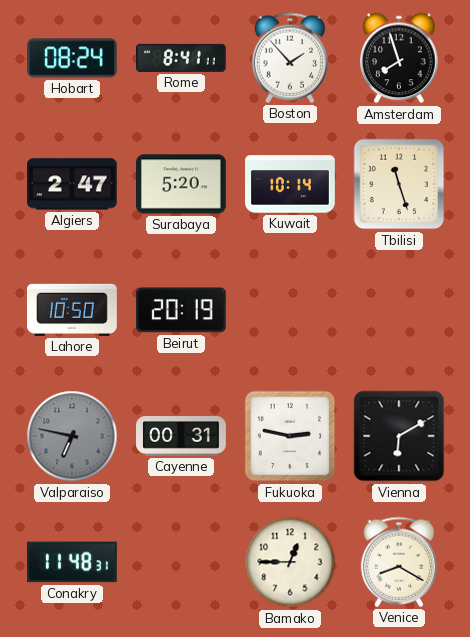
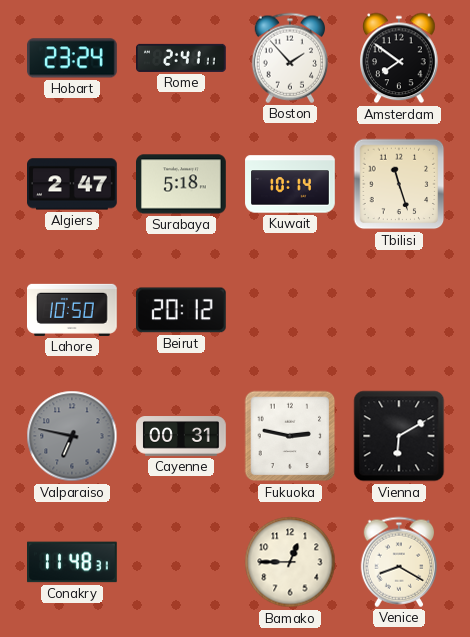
Hobart: 08:24 -> 23:24
Rome: 8:41 -> 2:41
Amsterdam: 7:57 -> 7:51
Surabaya: 5:20 -> 5:18
Beirut: 20:19 -> 20:12
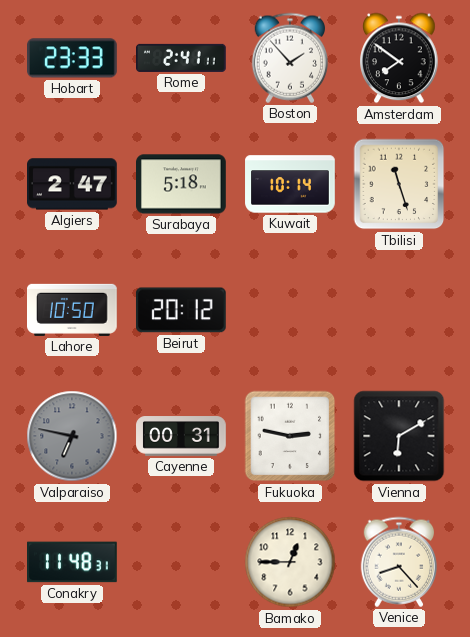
Hobart: 23:24 -> 23:33
Venice: 8:20 -> 8:23
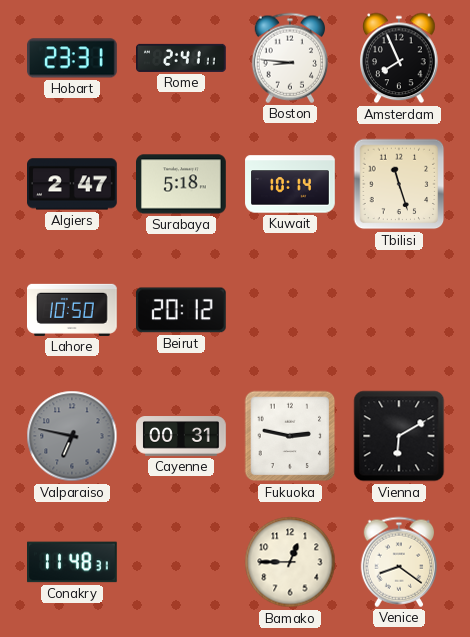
Hobart: 23:33 -> 23:31
Boston: 1:53 -> 8:46
Amsterdam: 7:51 -> 7:56
Venice: 8:23 -> 8:21
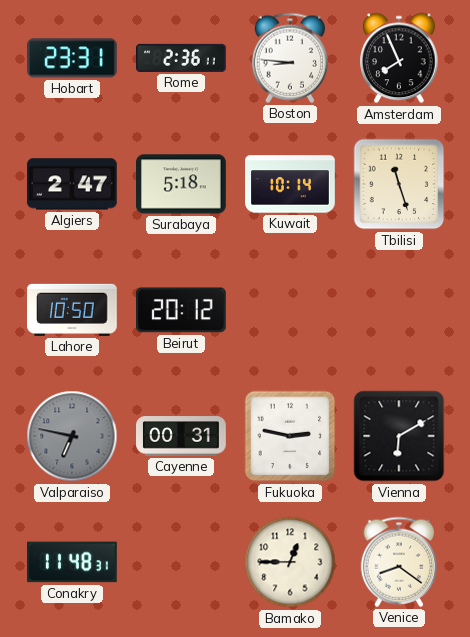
Rome: 2:41 -> 2:36
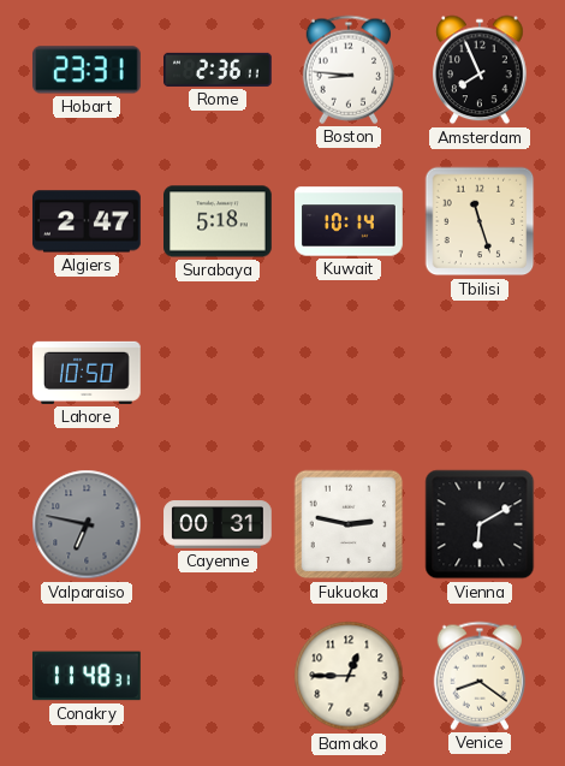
Beirut: 20:12 -> none
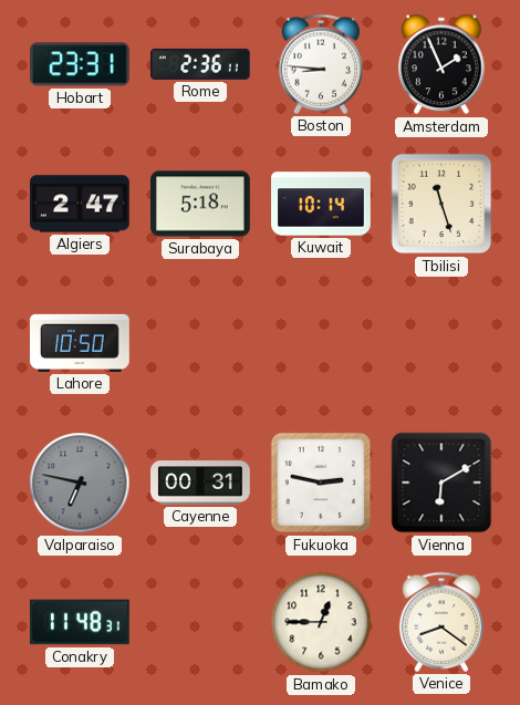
Amsterdam: 7:56 -> 1:56
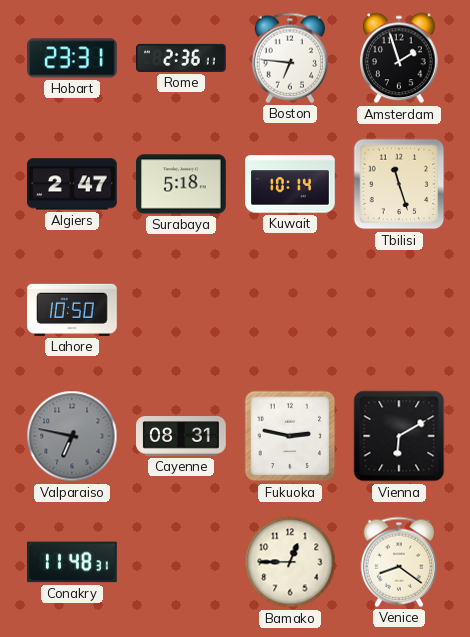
Boston: 8:46 -> 6:46
Amsterdam: 1:56 -> 1:57
Cayenne: 00:31 -> 08:31
